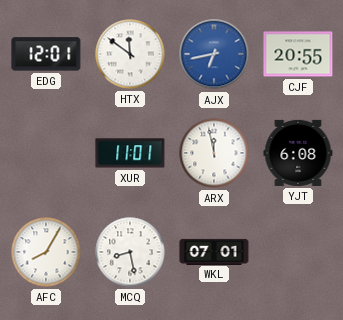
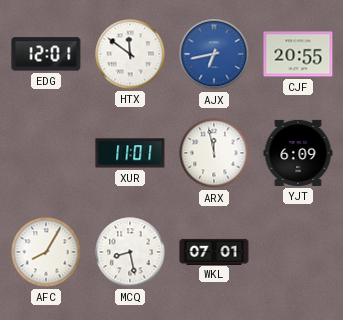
YJT: 6:08 -> 6:09
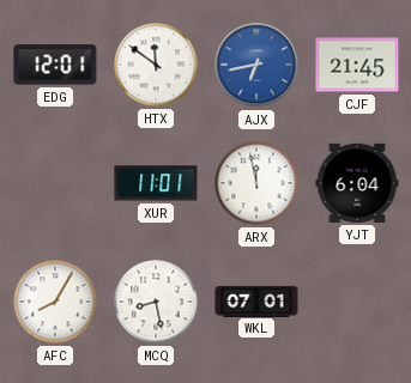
CJF: 20:55 -> 21:45
YJT: 6:09 -> 6:04
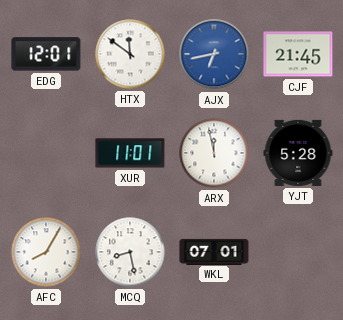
YJT: 6:04 -> 5:28
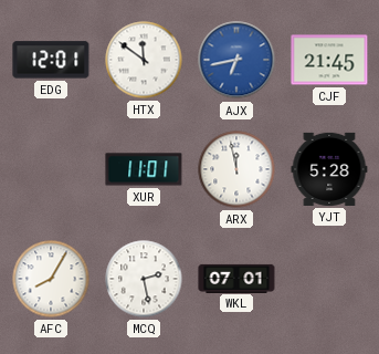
MCQ: 8:28 -> 2:28
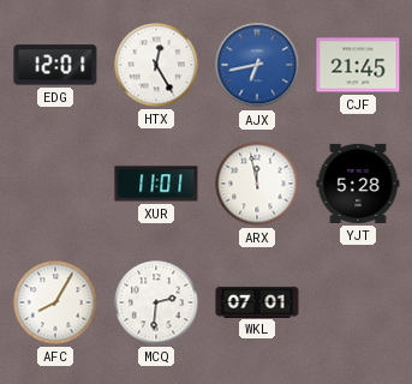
HTX: 11:51 -> 12:25
MCQ: 2:28 -> 2:31
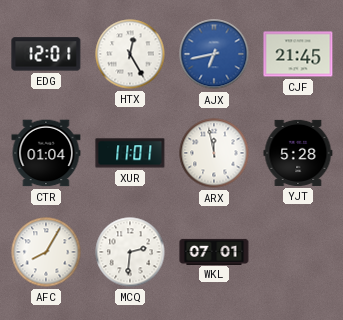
CTR: none -> 01:04
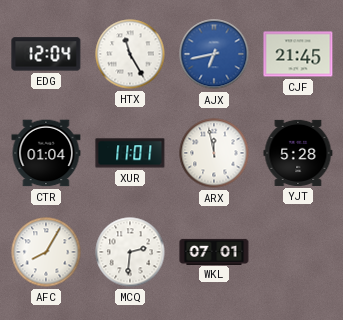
EDG: 12:01 -> 12:04
HTX: 12:25 -> 11:25
